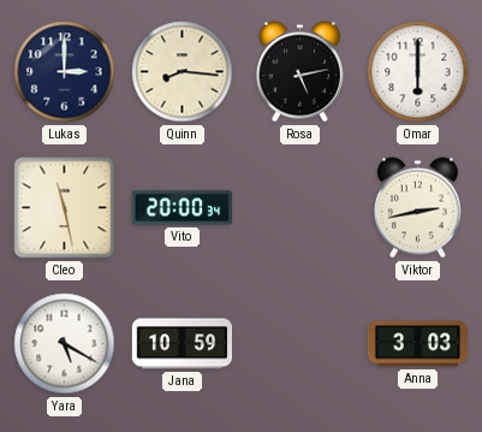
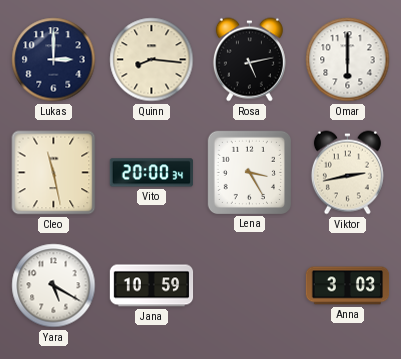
Lena: none -> 3:25
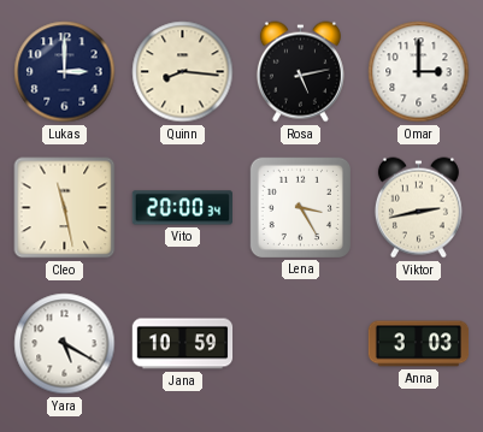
Omar: 6:00 -> 3:00
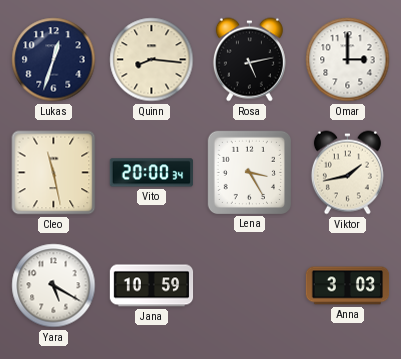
Lukas: 3:00 -> 12:33
Viktor: 2:43 -> 1:43
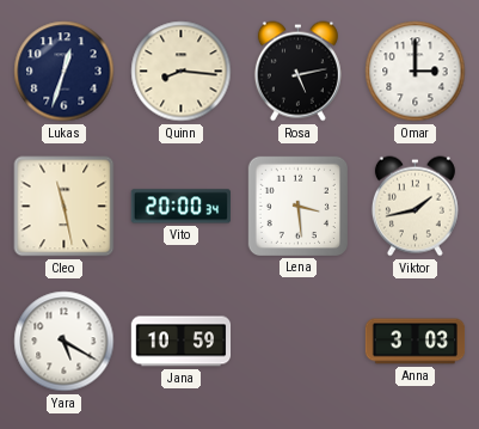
Lena: 3:25 -> 3:29
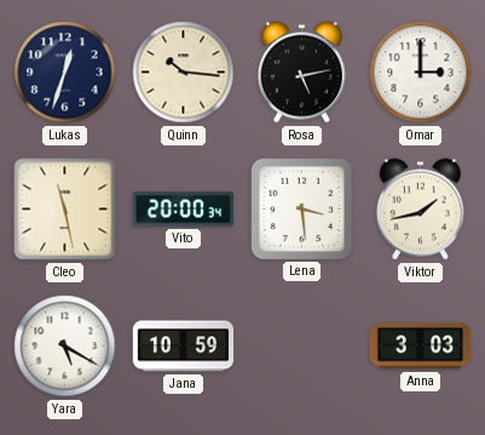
Quinn: 8:16 -> 10:16
